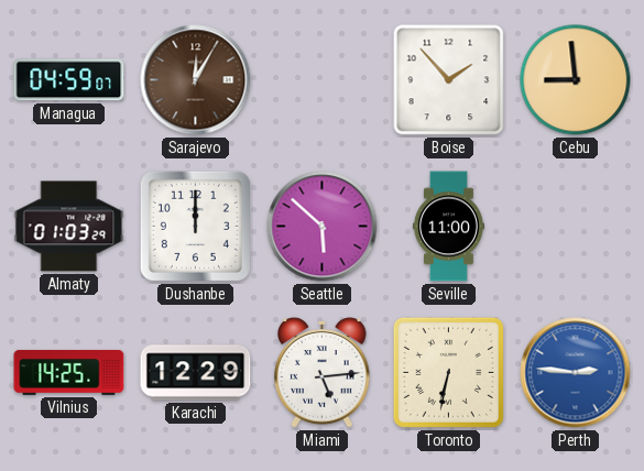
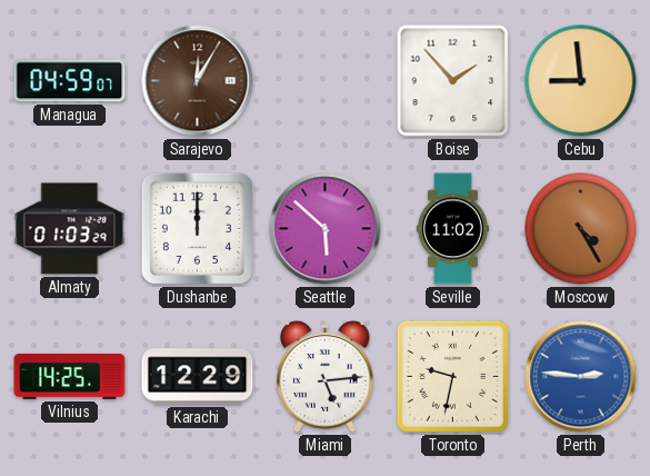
Seville: 11:00 -> 11:02
Moscow: none -> 4:25
Toronto: 6:32 -> 9:32
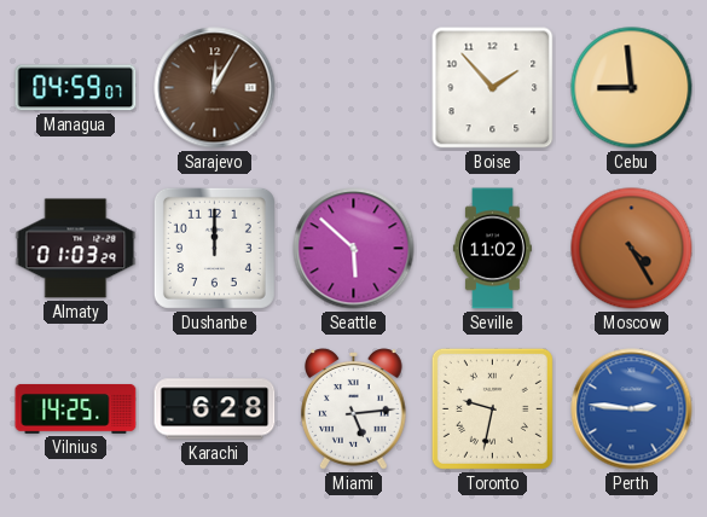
Karachi: 12:29 -> 6:28
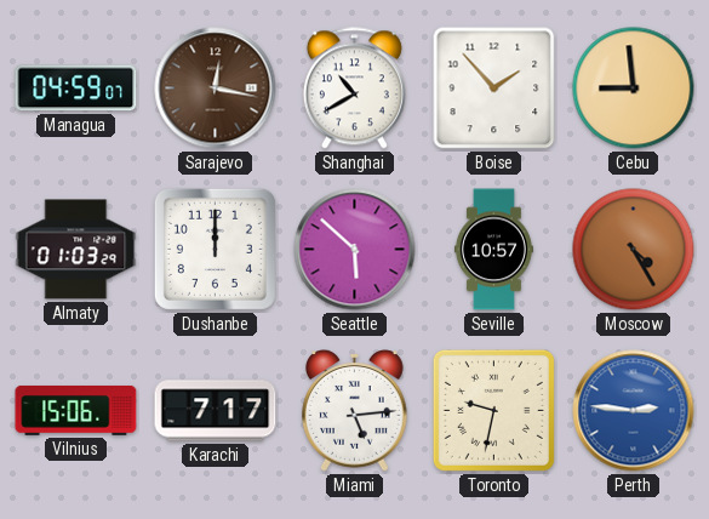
Sarajevo: 12:05 -> 12:17
Shanghai: none -> 10:40
Seville: 11:02 -> 10:57
Vilnius: 14:25 -> 15:06
Karachi: 6:28 -> 7:17
